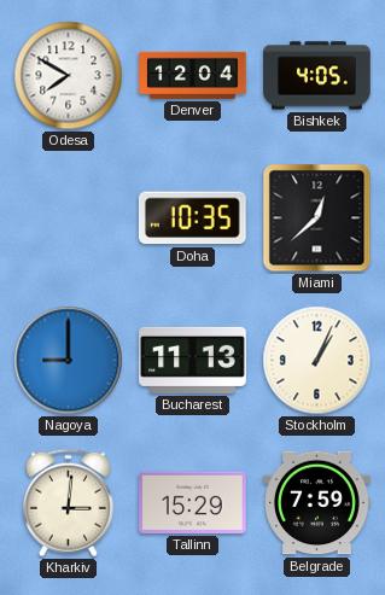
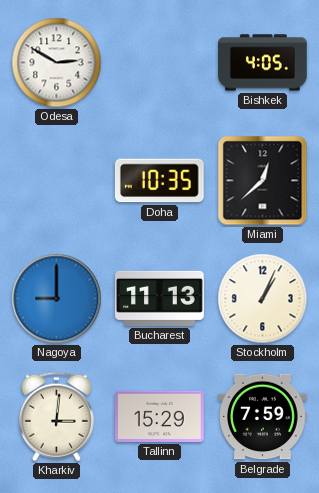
Odesa: 7:50 -> 2:50
Denver: 12:04 -> none
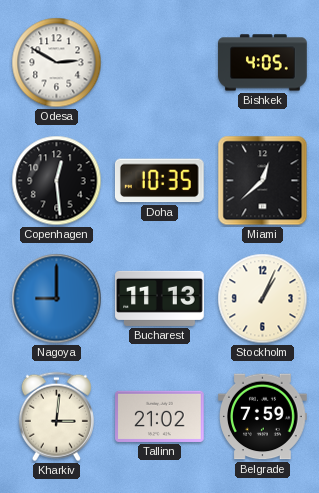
Copenhagen: none -> 12:29
Tallinn: 15:29 -> 21:02
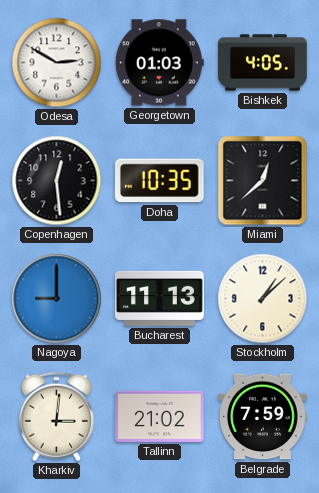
Georgetown: none -> 01:03
Stockholm: 1:04 -> 1:08
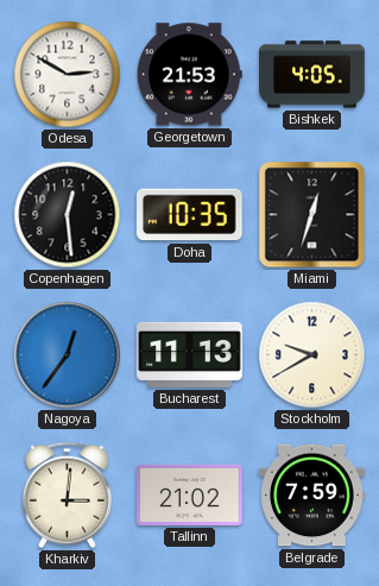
Georgetown: 01:03 -> 21:53
Miami: 12:38 -> 12:33
Nagoya: 9:00 -> 12:36
Stockholm: 1:08 -> 9:40
